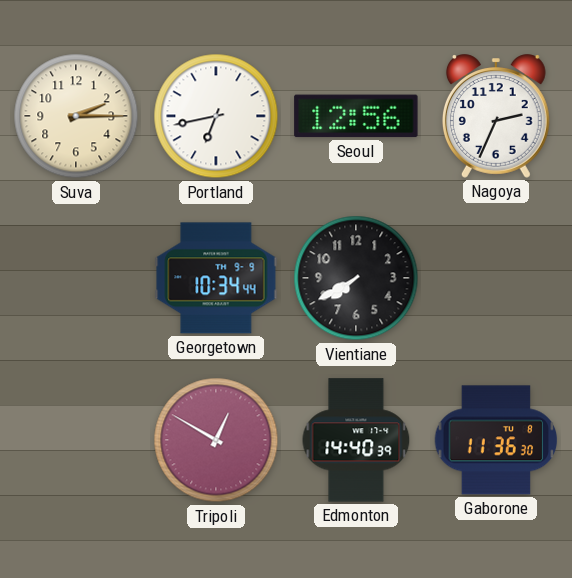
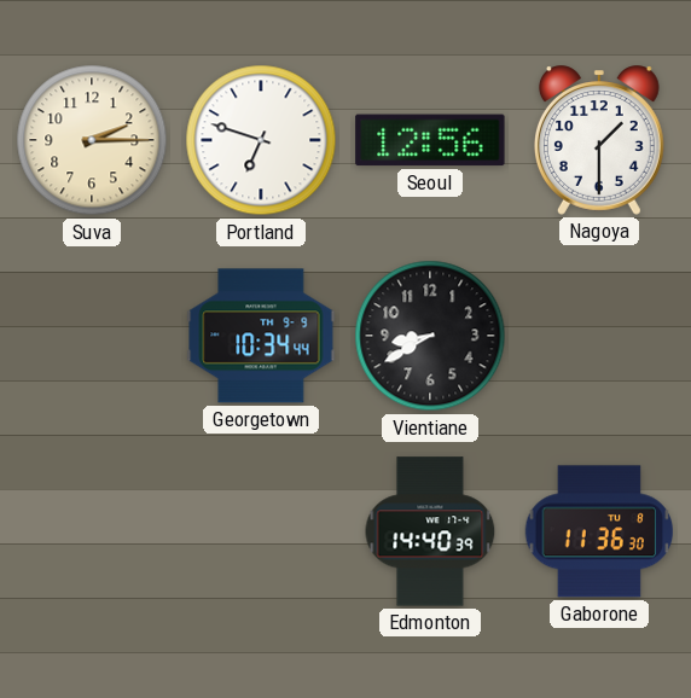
Portland: 6:43 -> 6:48
Nagoya: 2:34 -> 1:30
Vientiane: 7:40 -> 8:40
Tripoli: 12:50 -> none
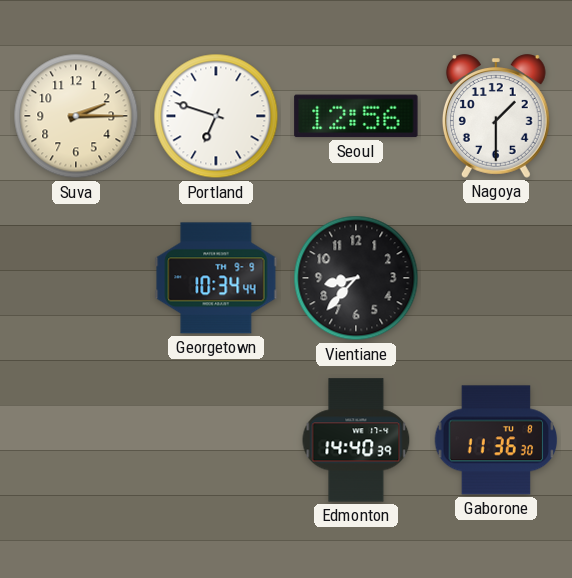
Vientiane: 8:40 -> 8:37
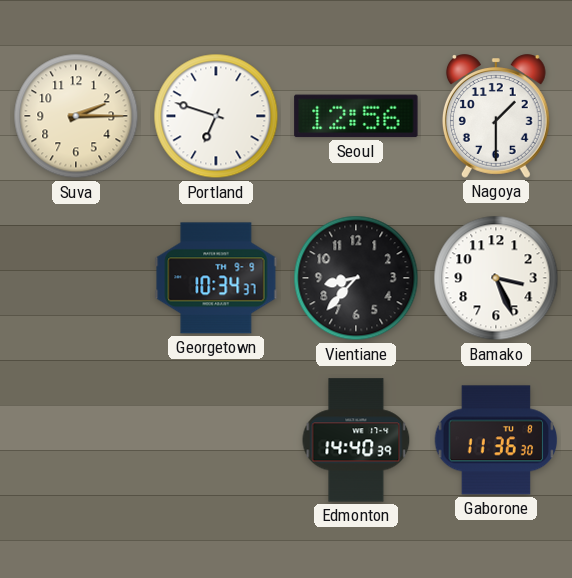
Georgetown: 10:34:44 -> 10:34:37
Bamako: none -> 3:26
